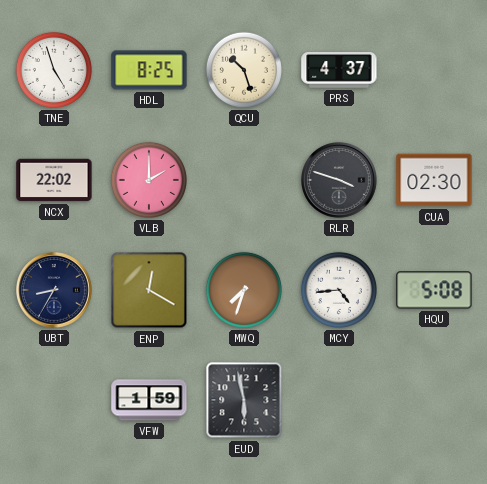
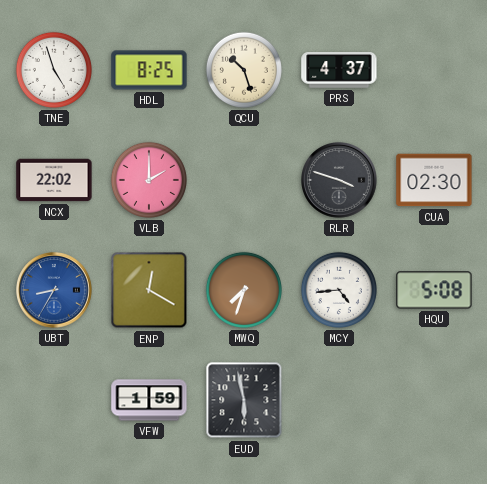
UBT dial: navy -> blue
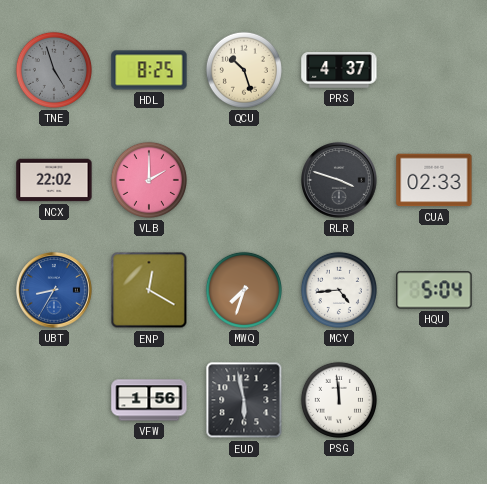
TNE dial: white -> grey
CUA: 02:30 -> 02:33
HQU: 5:08 -> 5:04
VFW: 1:59 -> 1:56
PSG: none -> 11:59
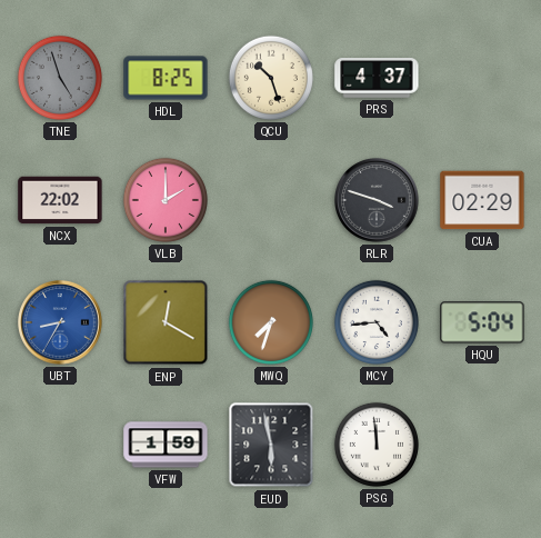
CUA: 02:33 -> 02:29
VFW: 1:56 -> 1:59
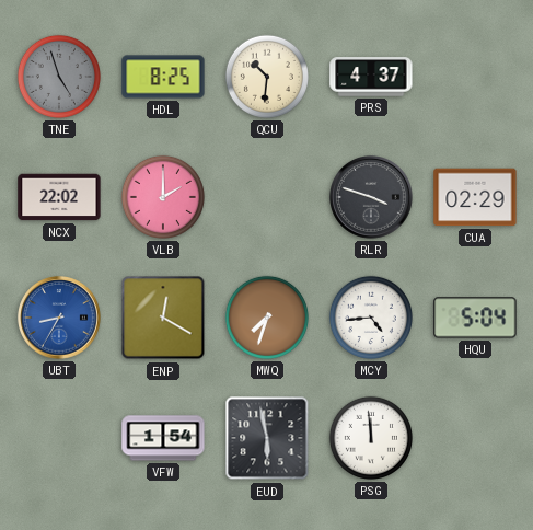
QCU: 10:27 -> 10:31
VFW: 1:59 -> 1:54
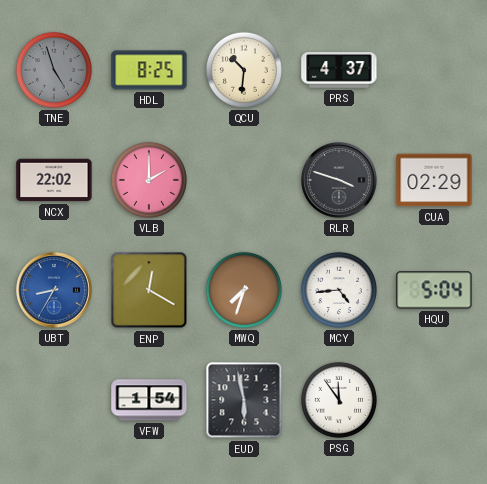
PSG: 11:59 -> 11:54
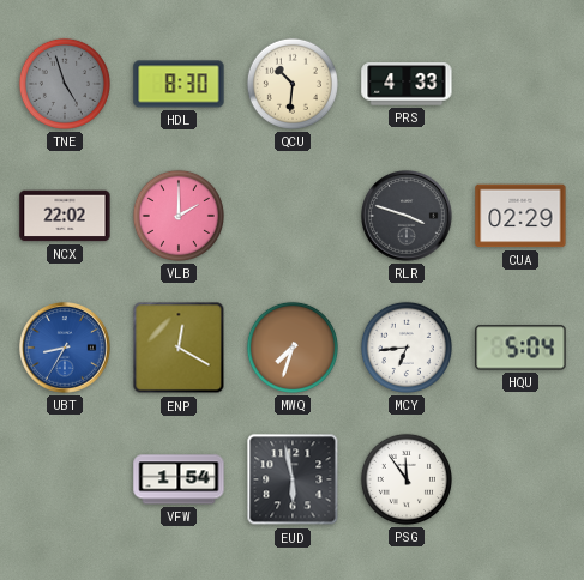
HDL: 8:25 -> 8:30
PRS: 4:37 -> 4:33
MCY: 4:44 -> 6:44
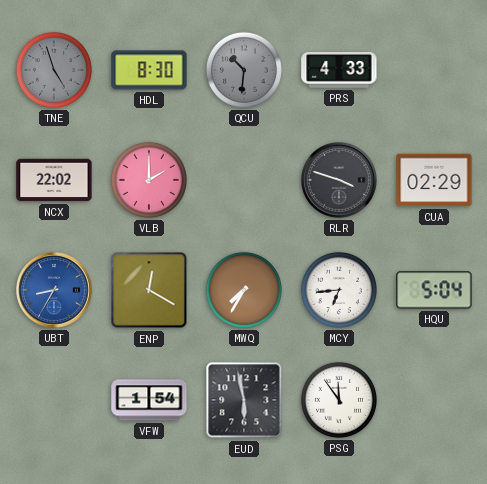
QCU dial: cream -> grey
MWQ: 7:33 -> 7:35
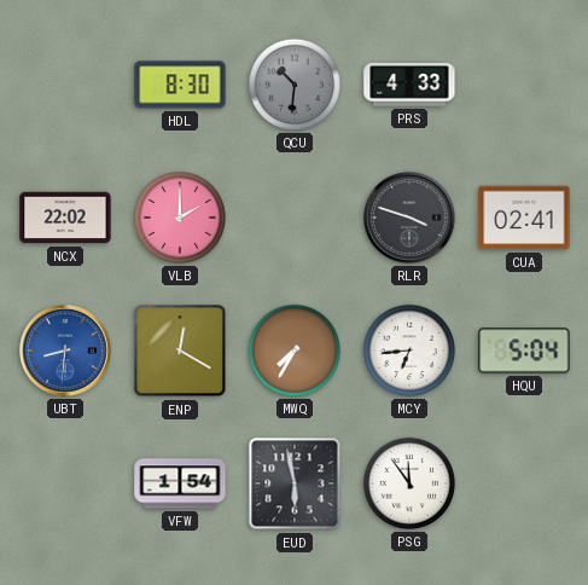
TNE: 4:57 -> none
CUA: 02:29 -> 02:41
UBT: 8:35 -> 8:31
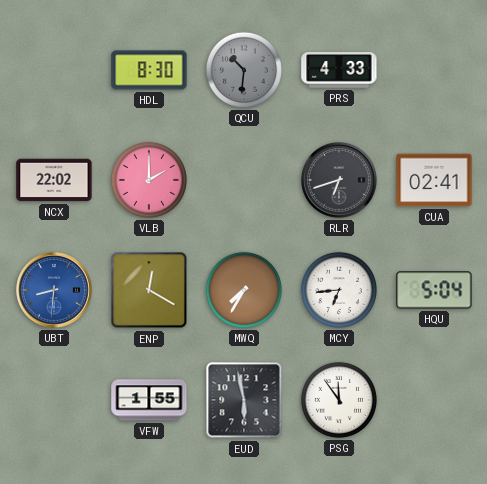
RLR: 3:48 -> 6:42
VFW: 1:54 -> 1:55
